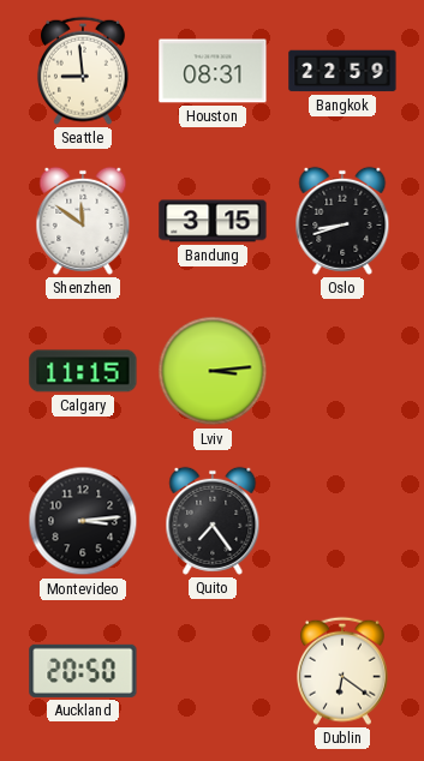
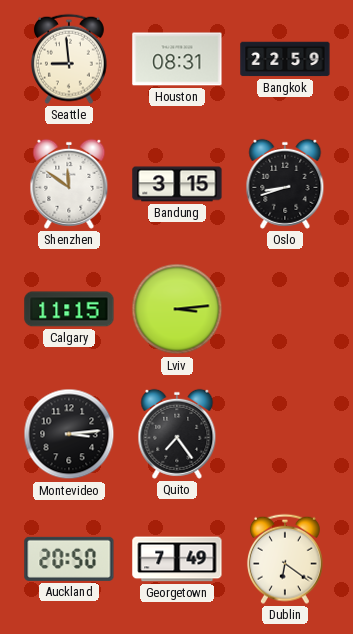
Georgetown: none -> 7:49
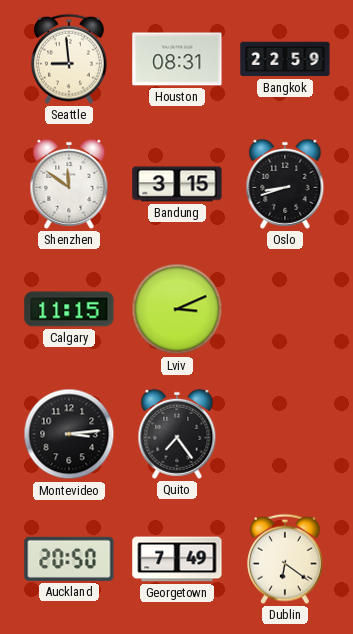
Lviv: 3:14 -> 3:11
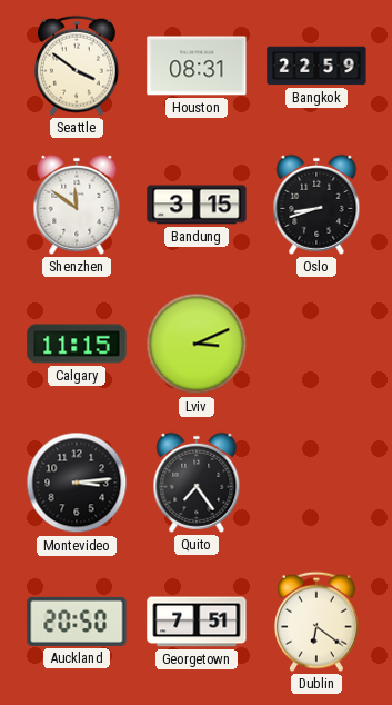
Seattle: 8:59 -> 3:51
Georgetown: 7:49 -> 7:51
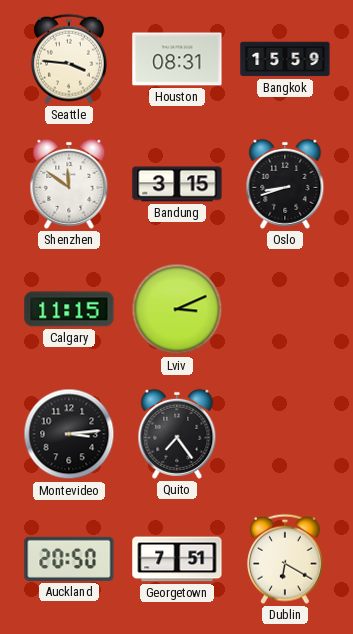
Seattle: 3:51 -> 3:46
Bangkok: 22:59 -> 15:59
Dublin: 6:21 -> 6:20
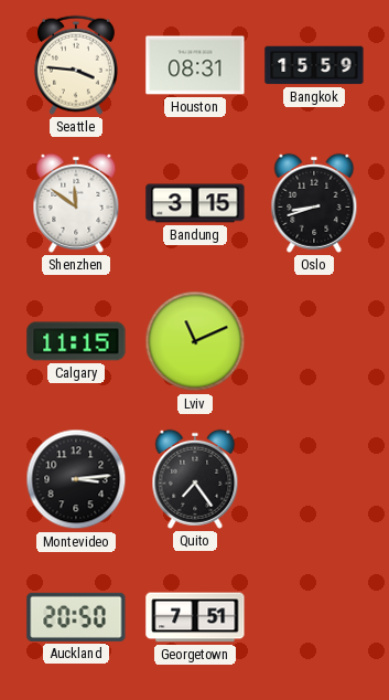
Lviv: 3:11 -> 11:11
Dublin: 6:20 -> none
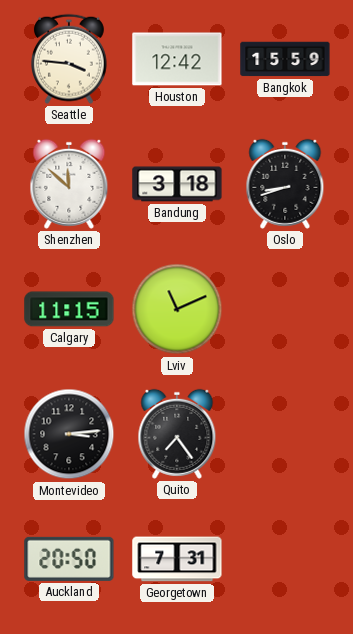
Houston: 08:31 -> 12:42
Shenzhen: 11:51 -> 11:52
Bandung: 3:15 -> 3:18
Georgetown: 7:51 -> 7:31
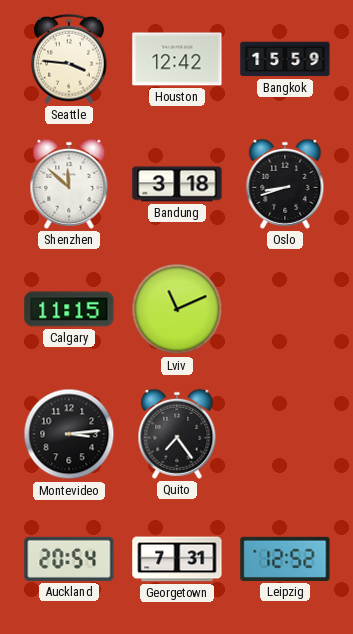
Auckland: 20:50 -> 20:54
Leipzig: none -> 12:52
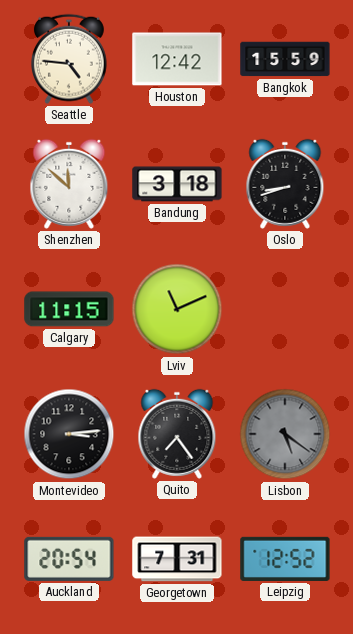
Seattle: 3:46 -> 4:46
Lisbon: none -> 5:21
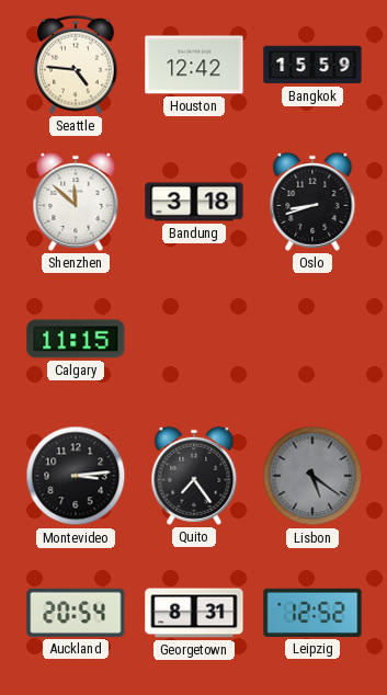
Lviv: 11:11 -> none
Georgetown: 7:31 -> 8:31
